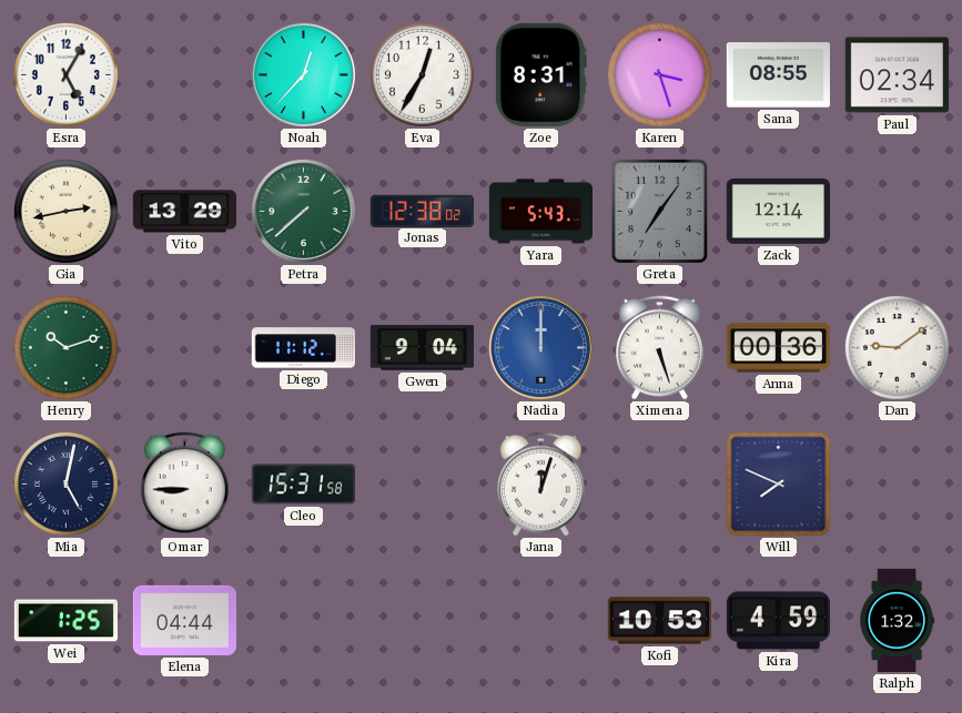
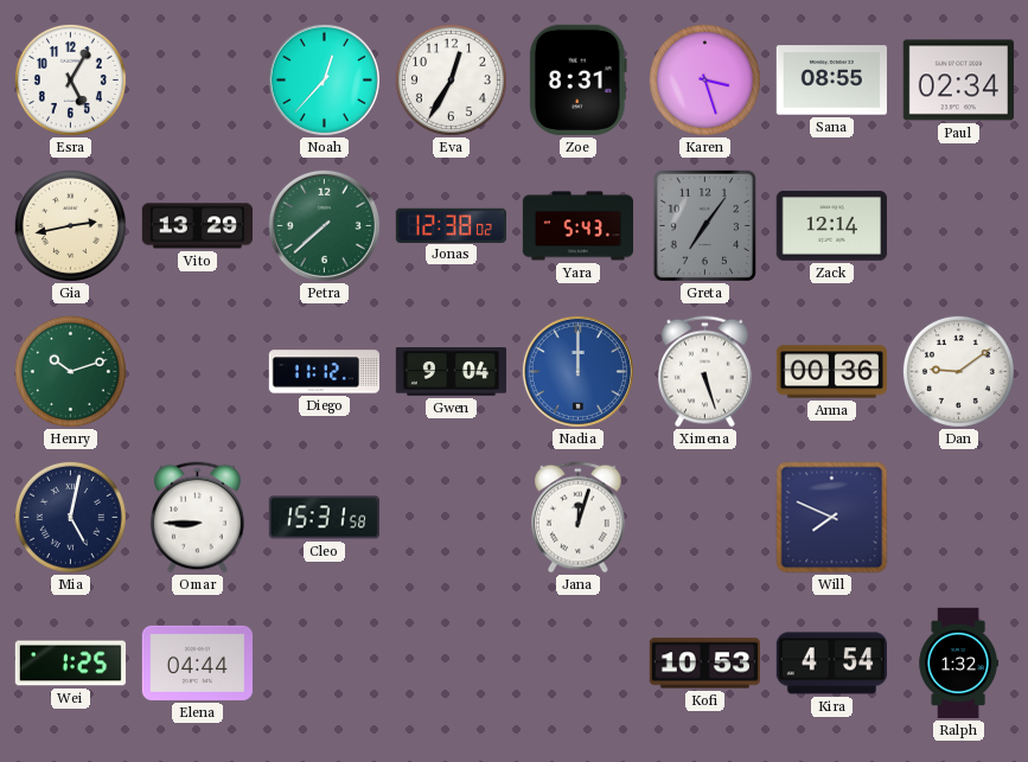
Kira: 4:59 -> 4:54
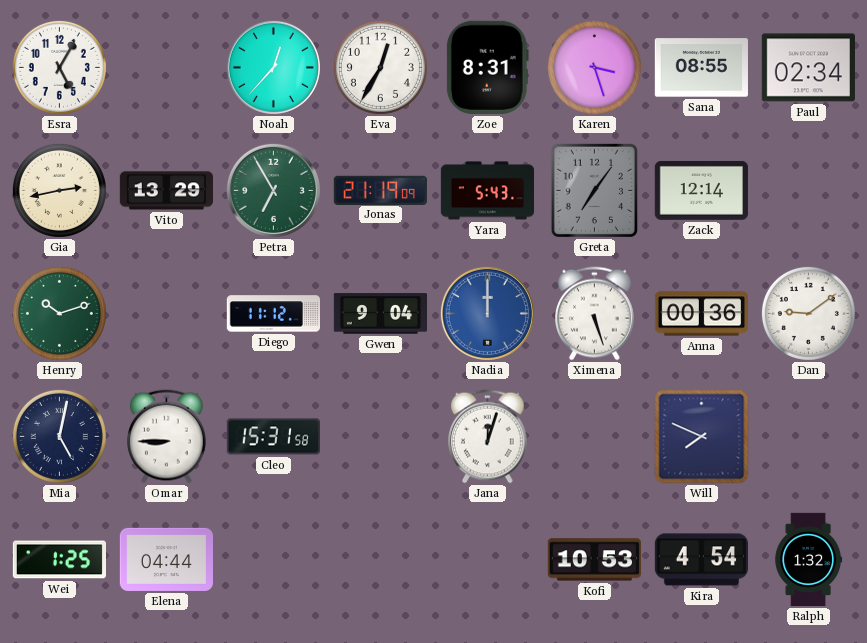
Petra: 7:38 -> 6:55
Jonas: 12:38 -> 21:19
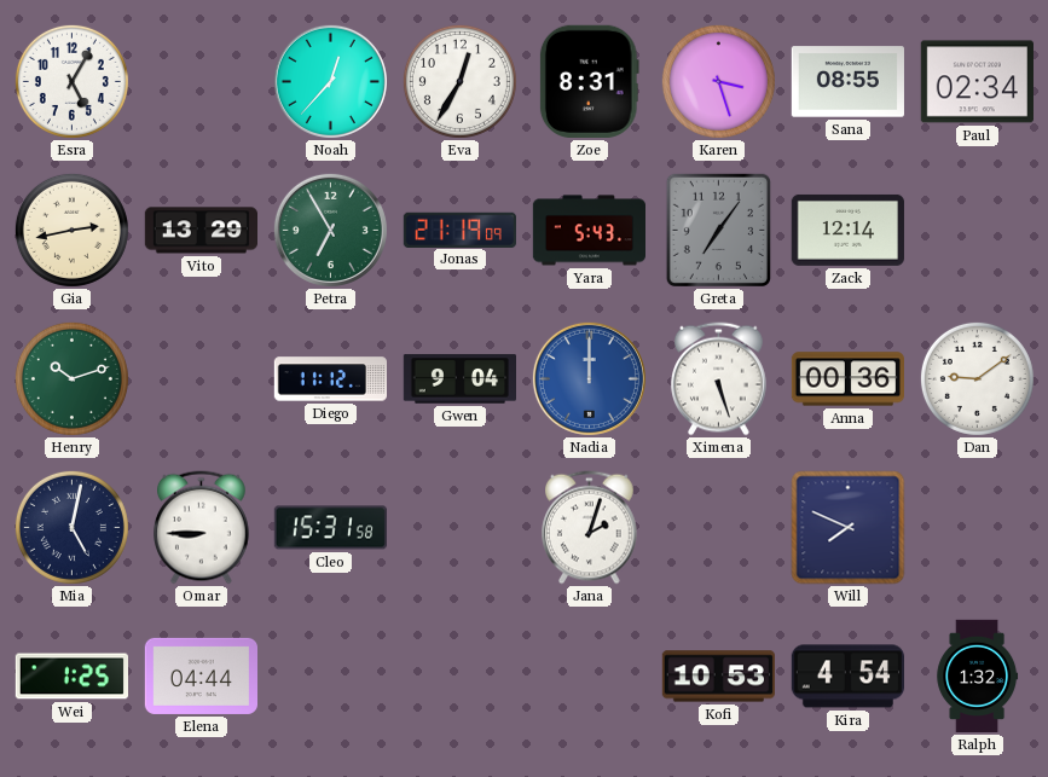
Jana: 12:03 -> 2:03
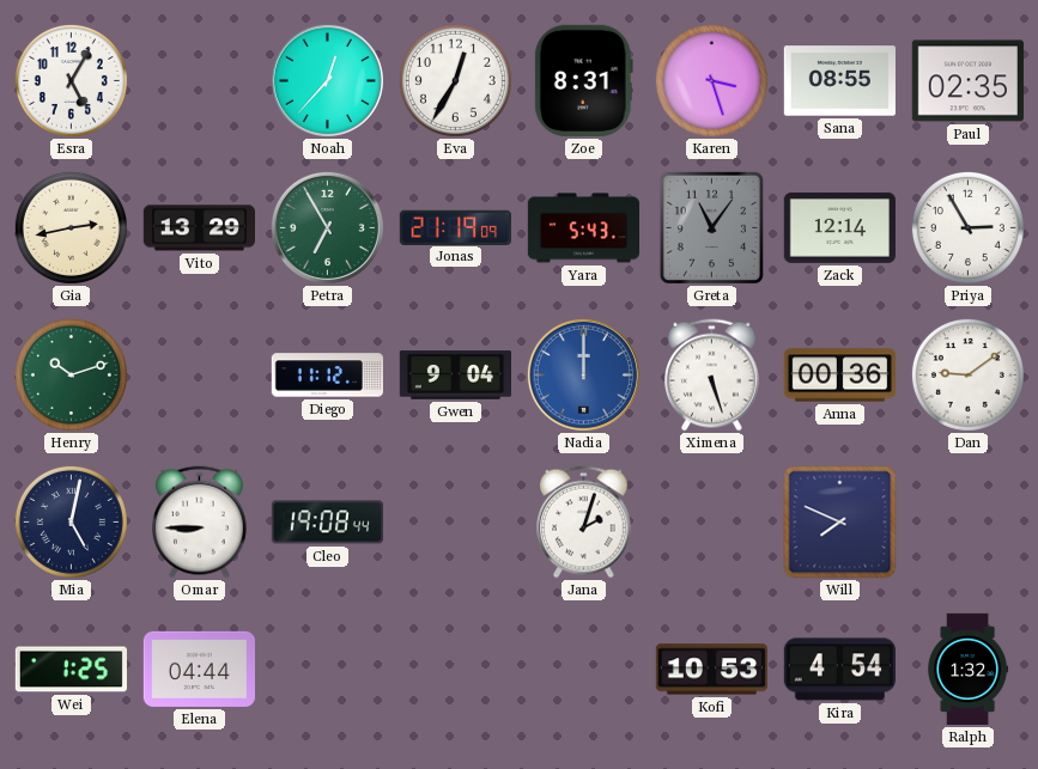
Paul: 02:34 -> 02:35
Greta: 7:06 -> 11:06
Priya: none -> 2:55
Cleo: 15:31 -> 19:08
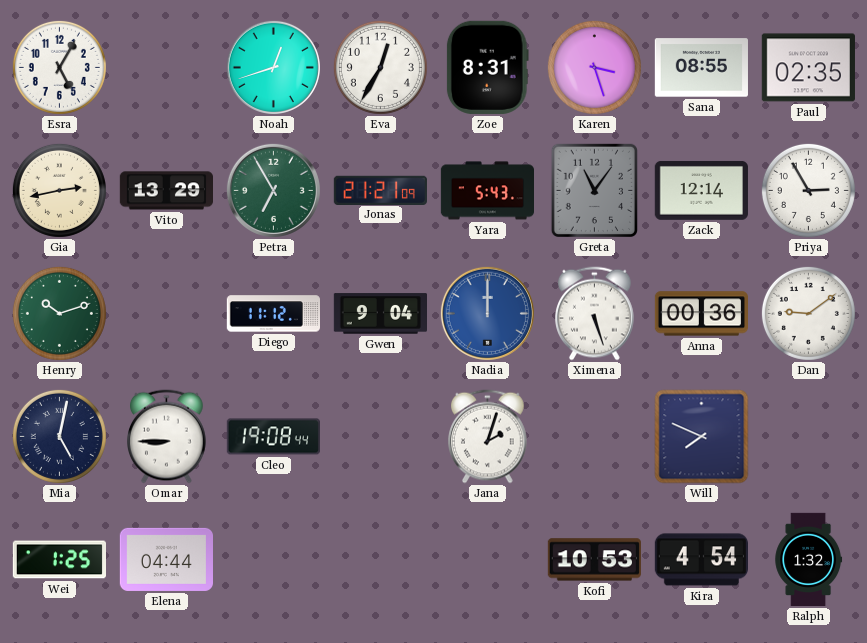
Noah: 12:37 -> 12:42
Jonas: 21:19 -> 21:21
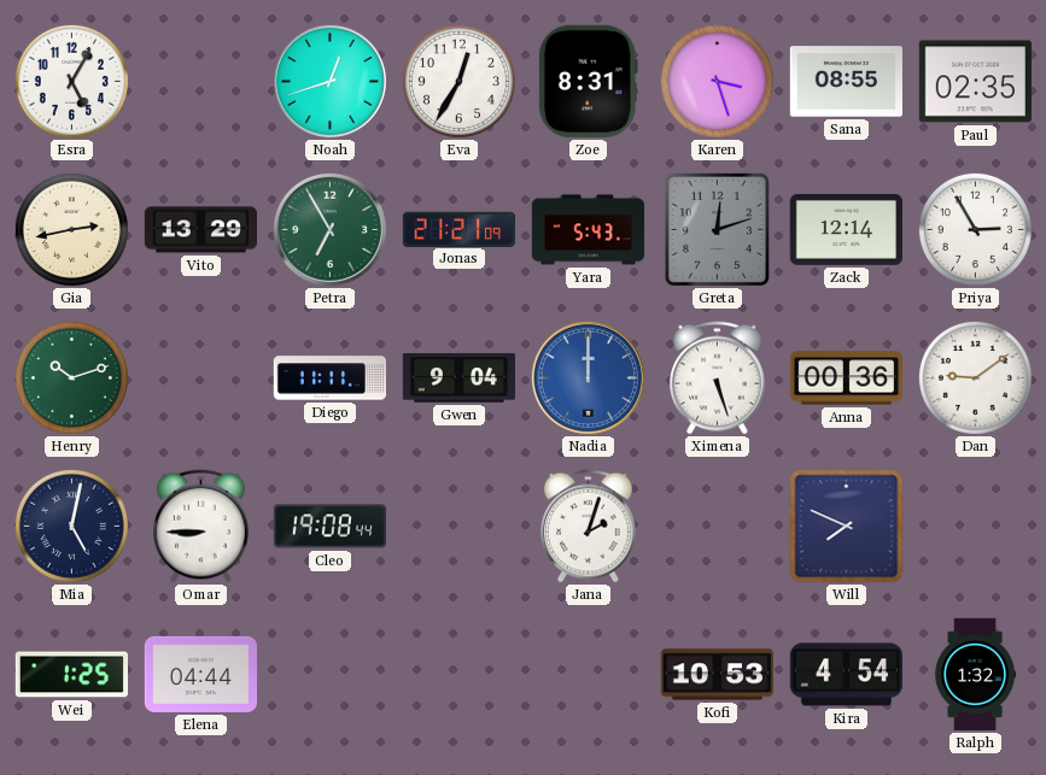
Greta: 11:06 -> 12:12
Diego: 11:12 -> 11:11
